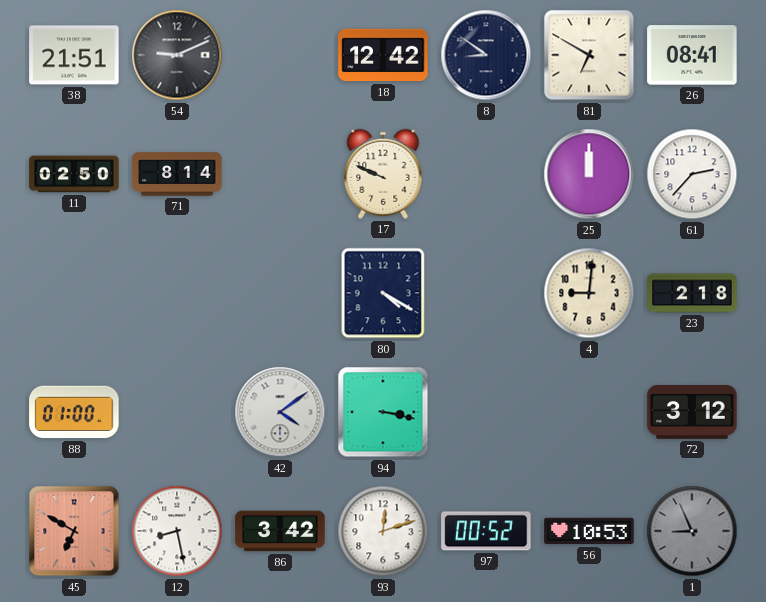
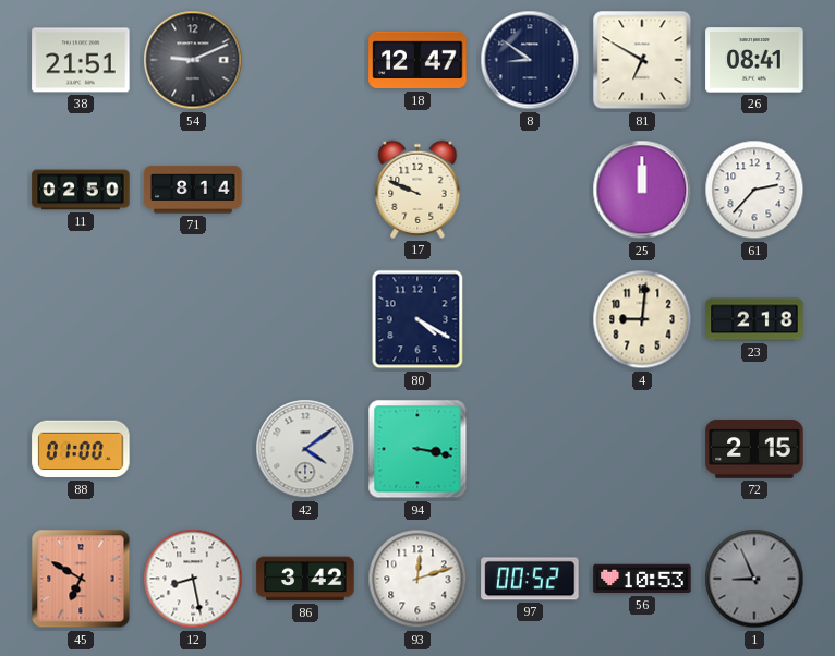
18: 12:42 -> 12:47
72: 3:12 -> 2:15
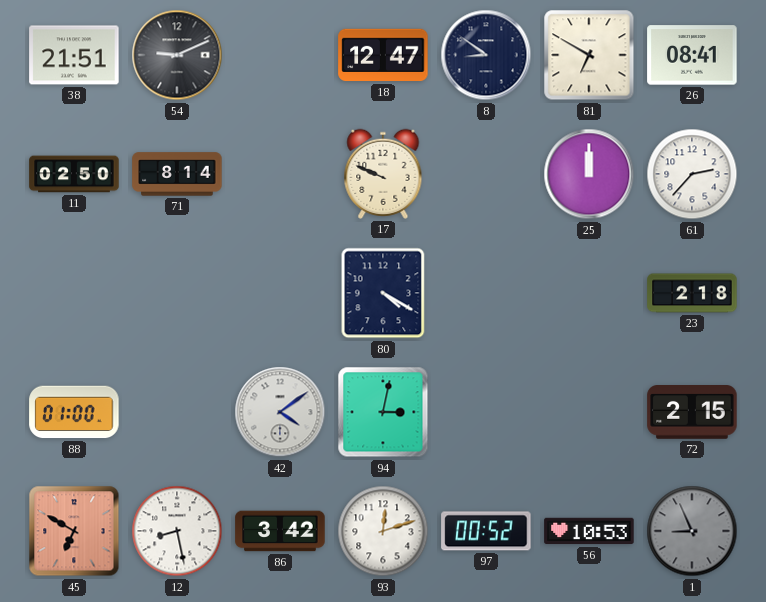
4: 9:01 -> none
94: 3:17 -> 3:02
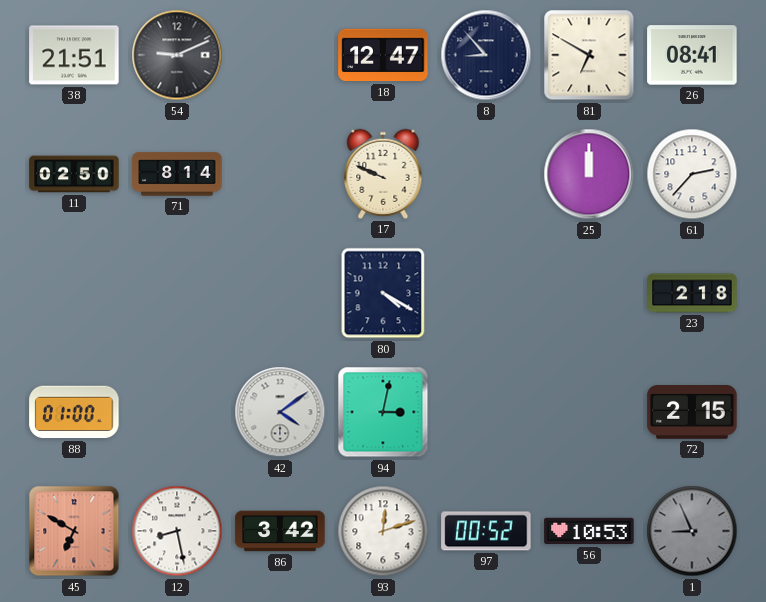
8: 8:51 -> 8:53
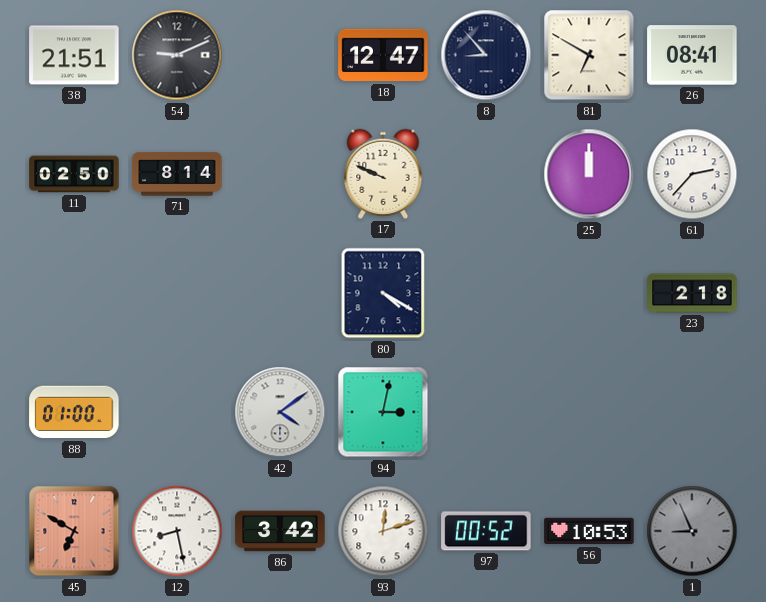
72: 2:15 -> none
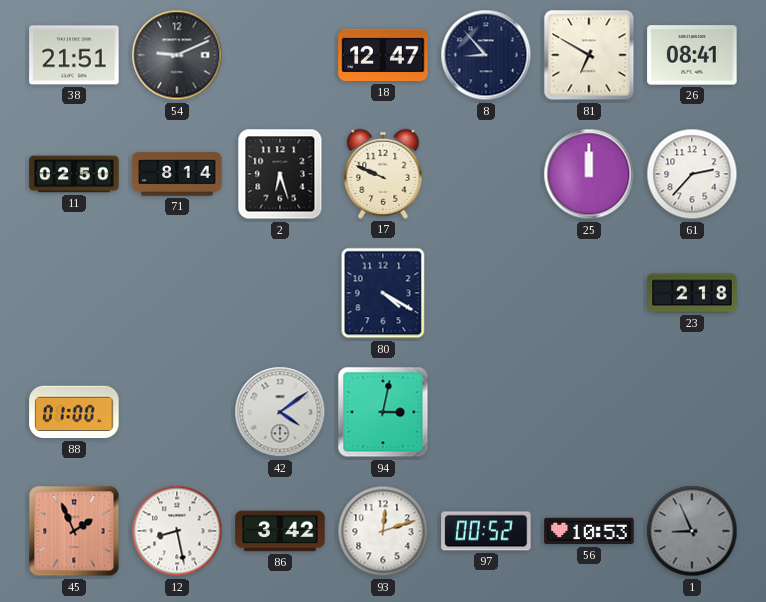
2: none -> 6:27
45: 6:50 -> 1:56
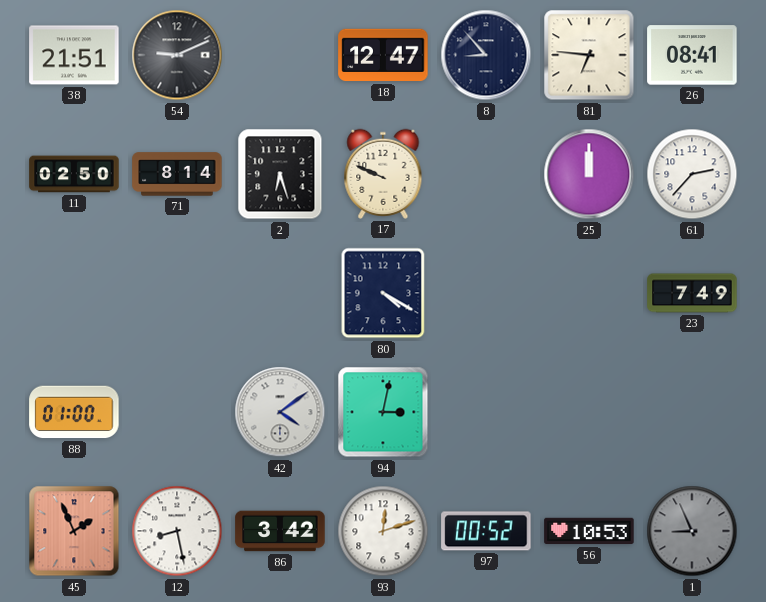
81: 6:50 -> 6:46
23: 2:18 -> 7:49
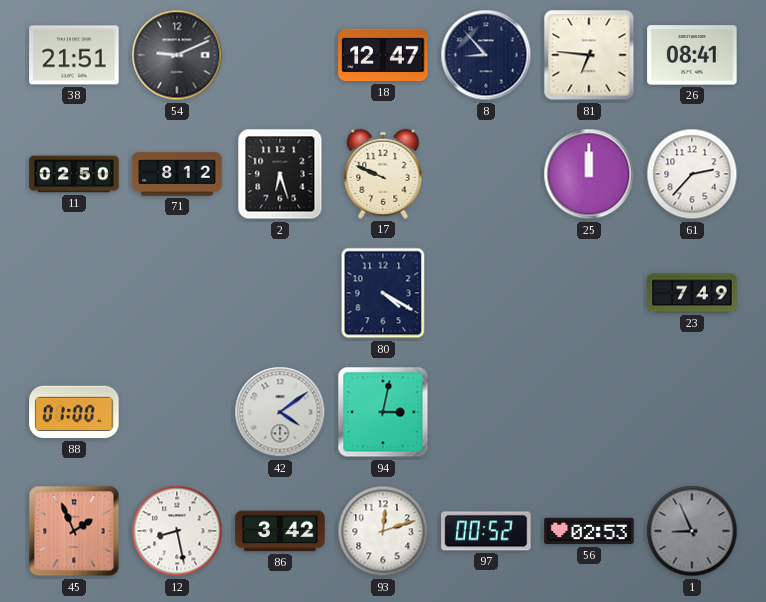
71: 8:14 -> 8:12
56: 10:53 -> 02:53
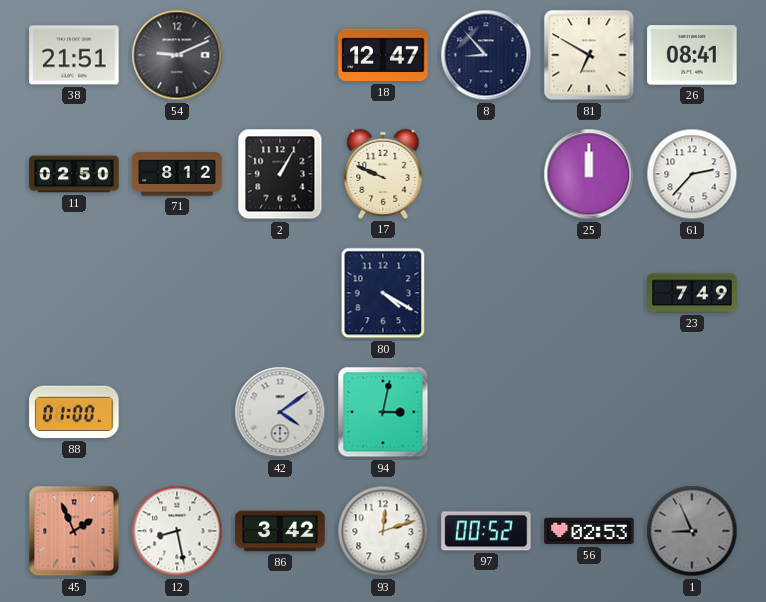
81: 6:46 -> 6:50
2: 6:27 -> 1:05
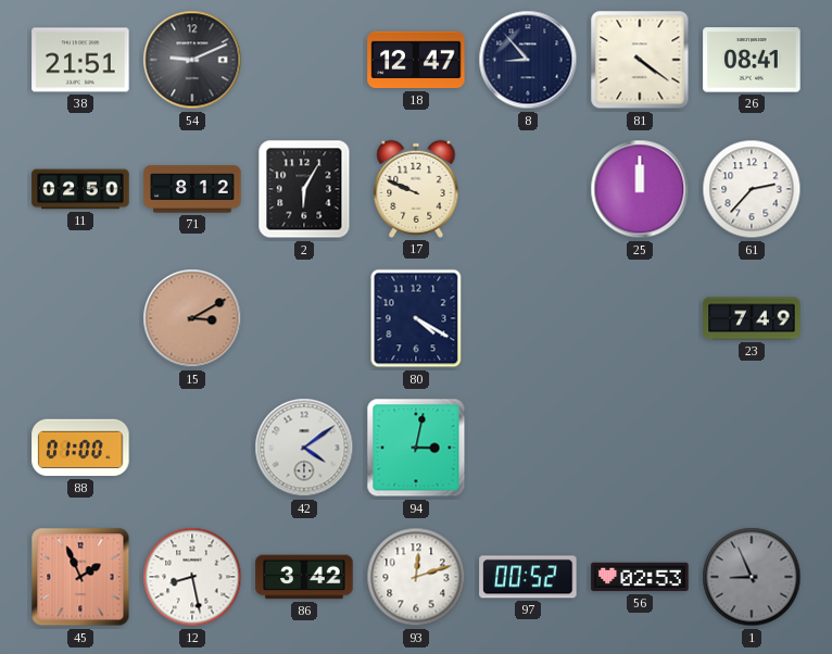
81: 6:50 -> 4:21
2: 1:05 -> 6:05
15: none -> 3:10
